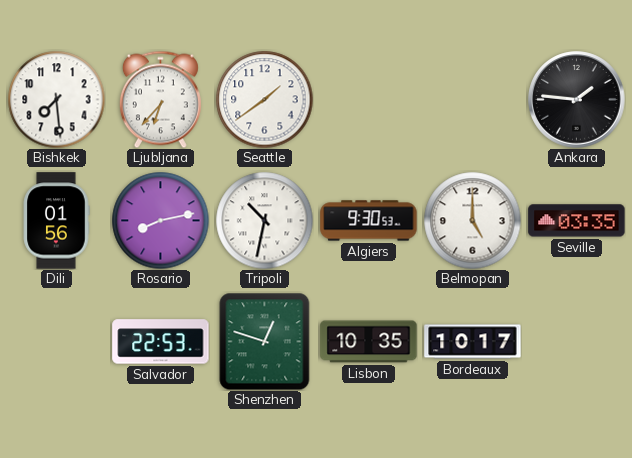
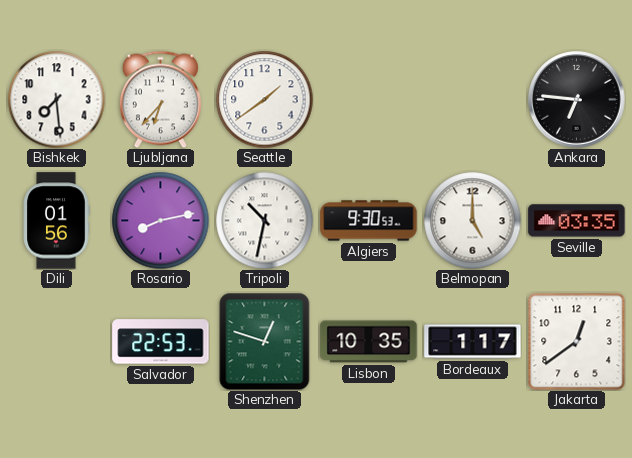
Ankara: 1:46 -> 6:46
Bordeaux: 10:17 -> 1:17
Jakarta: none -> 12:39
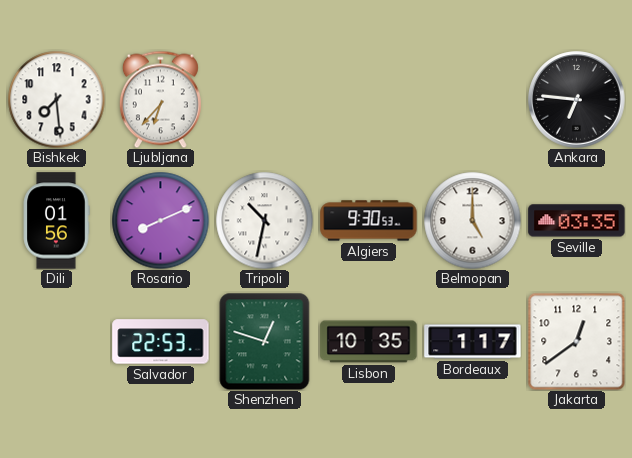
Seattle: 1:39 -> none
Rosario: 8:13 -> 8:11
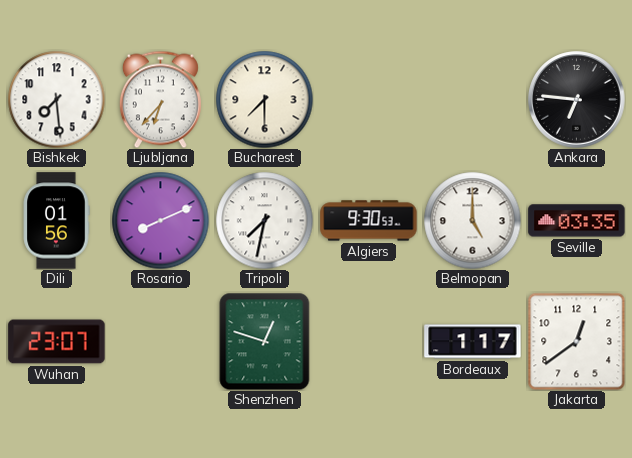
Bucharest: none -> 7:30
Tripoli: 10:32 -> 7:32
Wuhan: none -> 23:07
Salvador: 22:53 -> none
Lisbon: 10:35 -> none
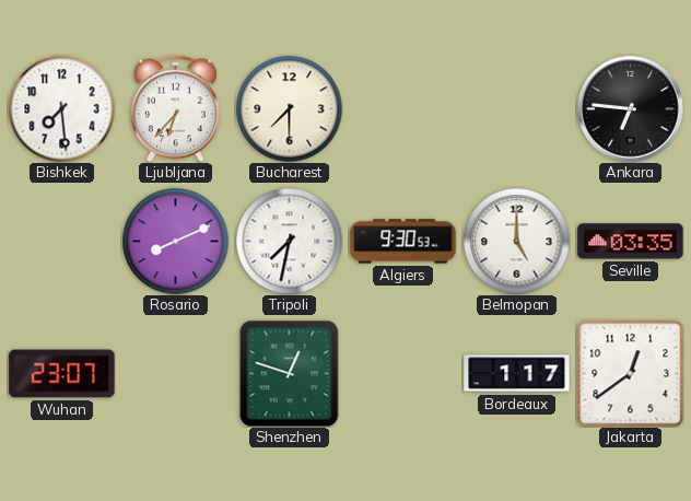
Dili: 01:56 -> none
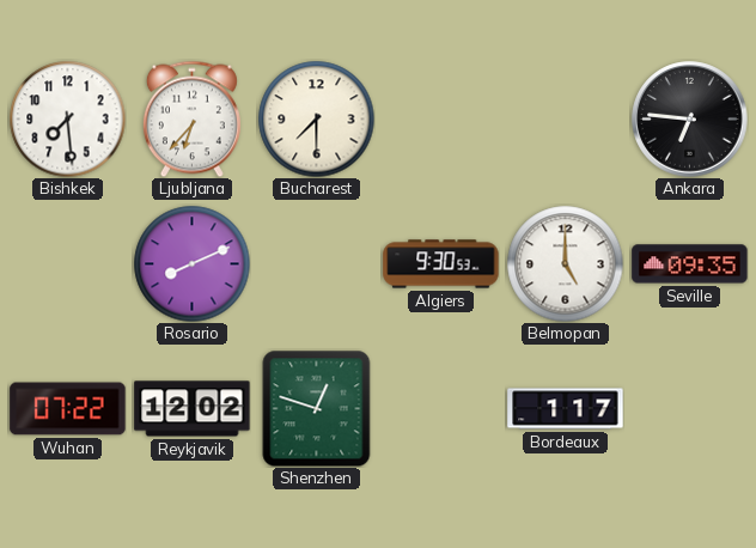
Tripoli: 7:32 -> none
Seville: 03:35 -> 09:35
Wuhan: 23:07 -> 07:22
Reykjavik: none -> 12:02
Jakarta: 12:39 -> none
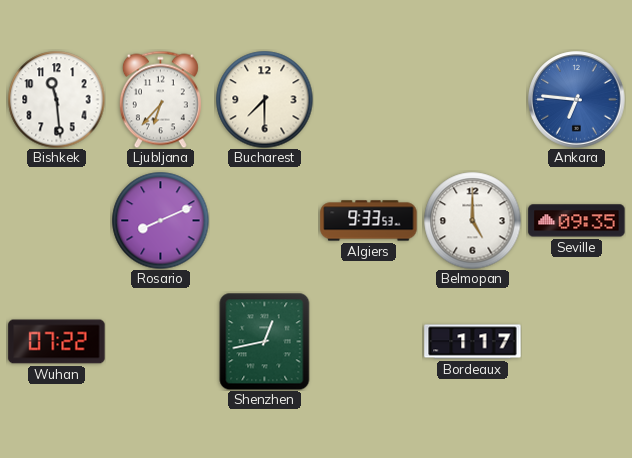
Bishkek: 7:29 -> 11:29
Ankara dial: black -> blue
Algiers: 9:30 -> 9:33
Reykjavik: 12:02 -> none
Shenzhen: 12:48 -> 12:43
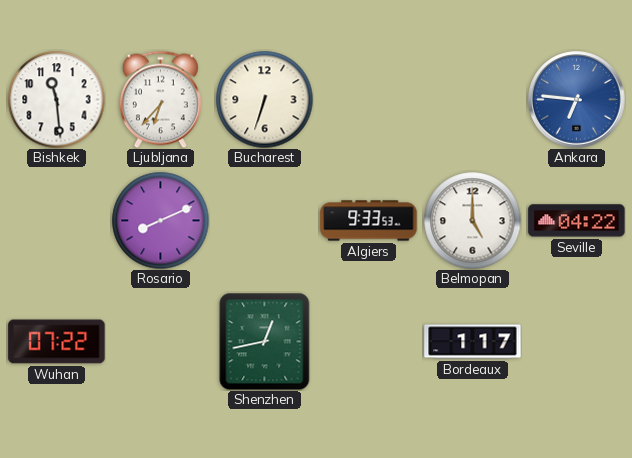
Bucharest: 7:30 -> 6:33
Seville: 09:35 -> 04:22
